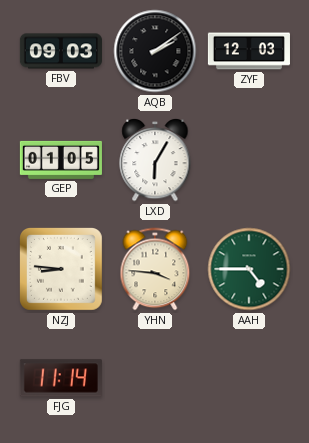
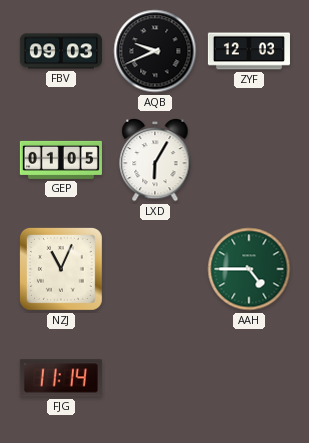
AQB: 2:09 -> 9:41
NZJ: 8:46 -> 11:04
YHN: 3:46 -> none
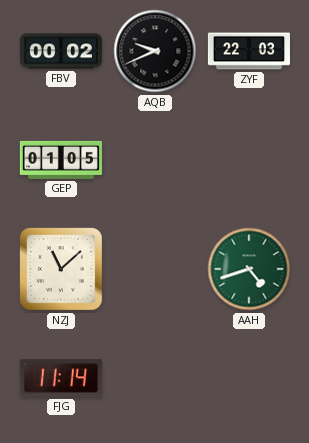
FBV: 09:03 -> 00:02
ZYF: 12:03 -> 22:03
LXD: 6:05 -> none
NZJ: 11:04 -> 11:08
AAH: 4:45 -> 4:42
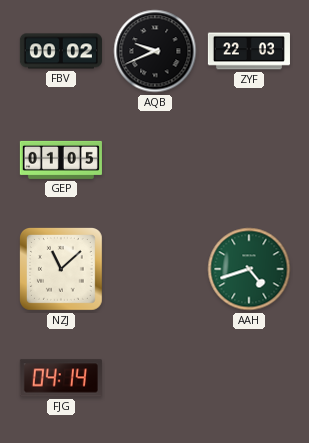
FJG: 11:14 -> 04:14
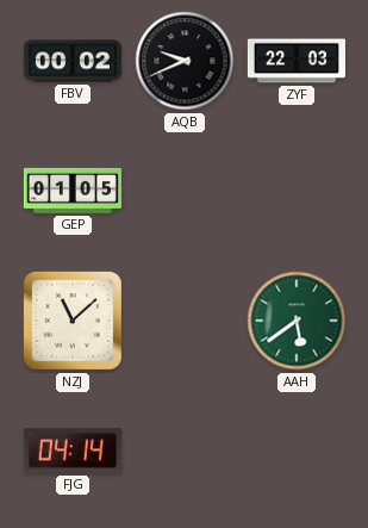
AAH: 4:42 -> 5:39
